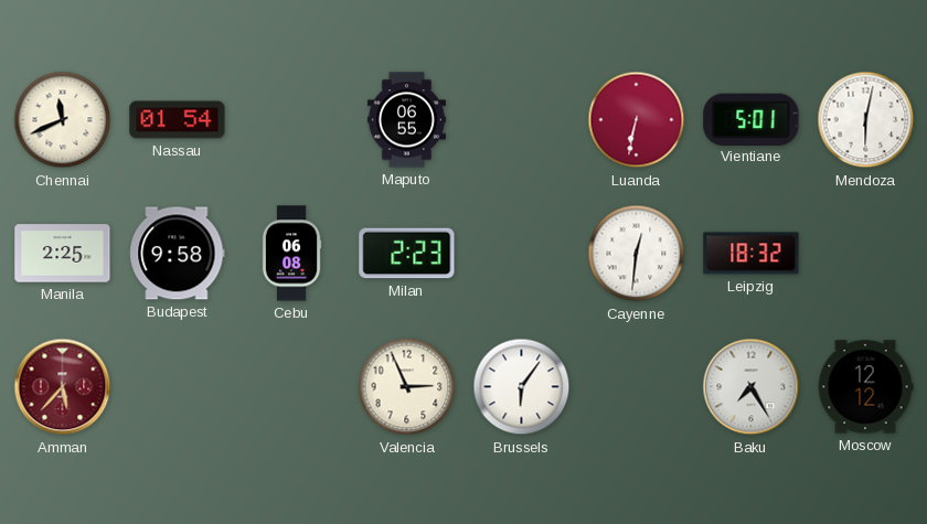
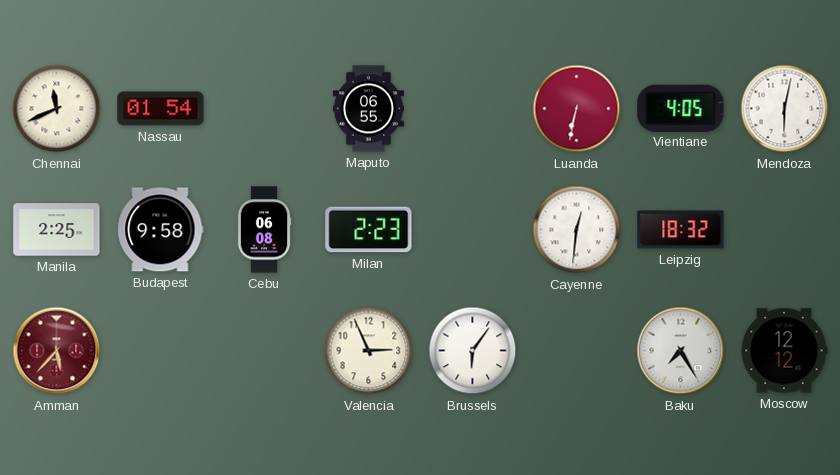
Vientiane: 5:01 -> 4:05
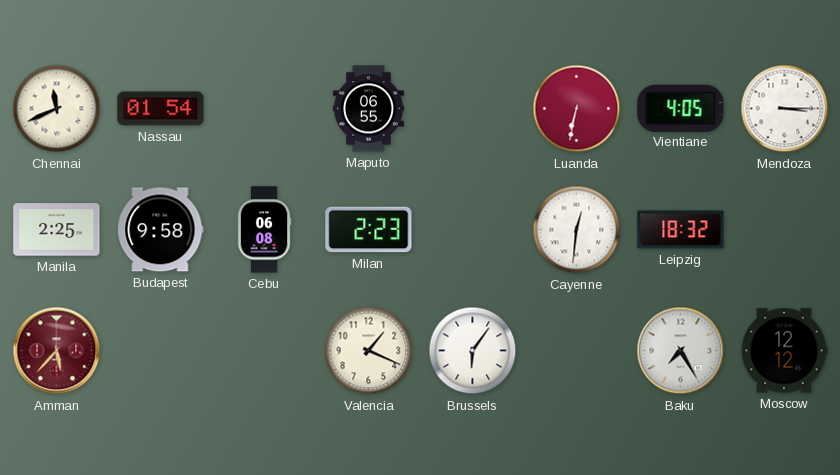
Mendoza: 6:02 -> 3:15
Valencia: 2:56 -> 1:19
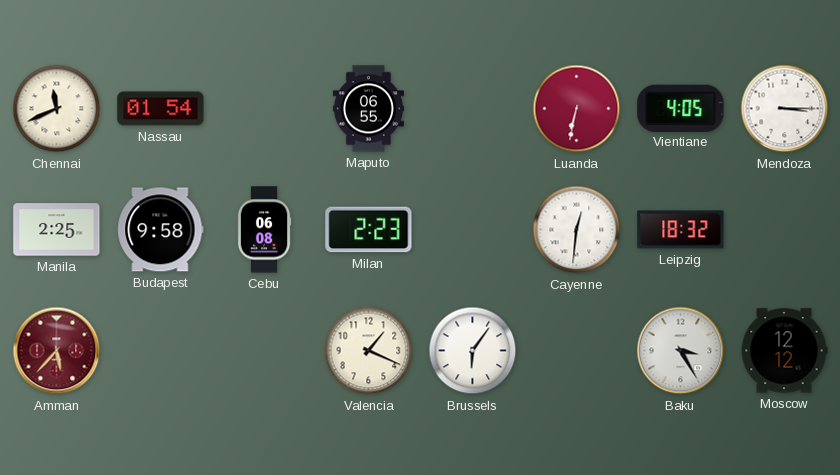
Baku: 7:25 -> 3:25
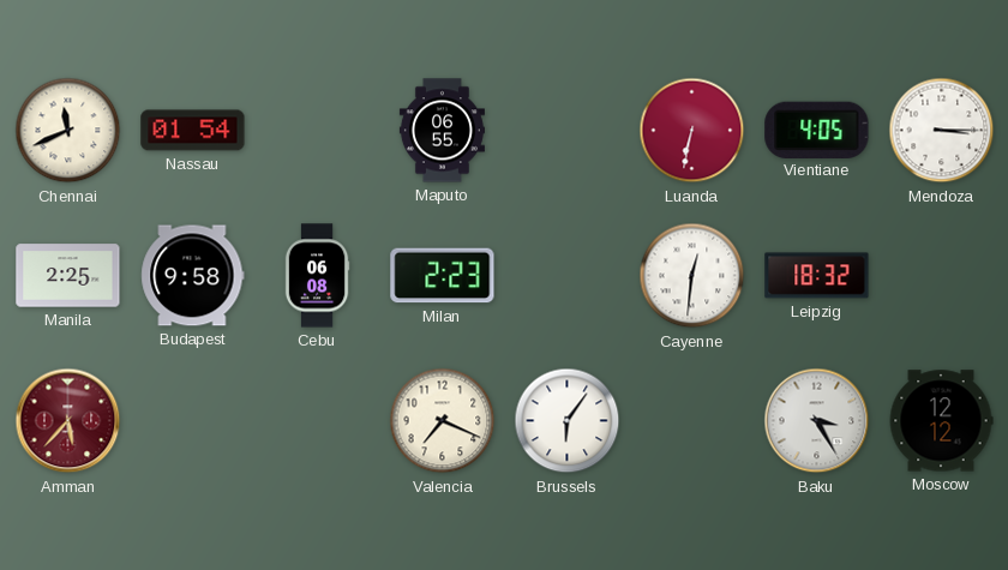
Valencia: 1:19 -> 7:19
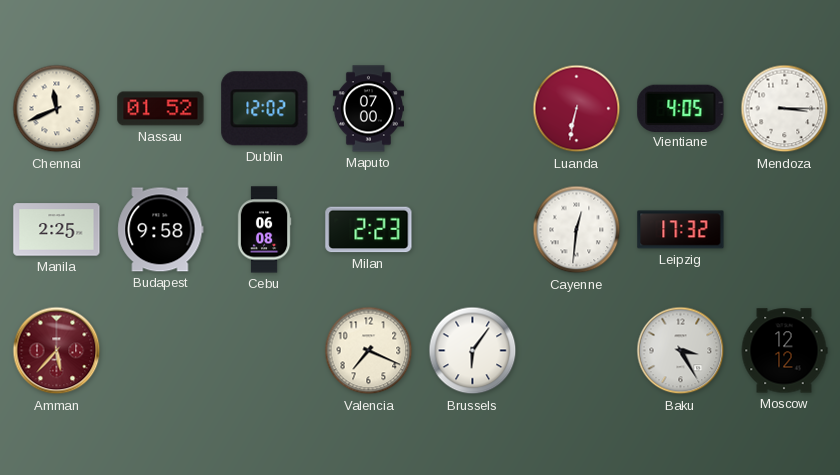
Nassau: 01:54 -> 01:52
Dublin: none -> 12:02
Maputo: 06:55 -> 07:00
Leipzig: 18:32 -> 17:32
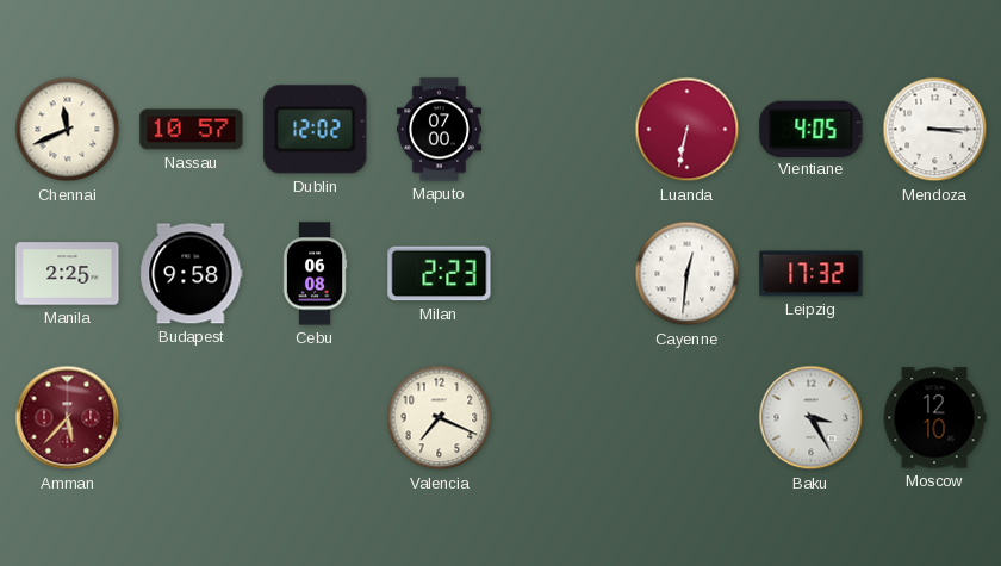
Nassau: 01:52 -> 10:57
Brussels: 6:06 -> none
Moscow: 12:12 -> 12:10
